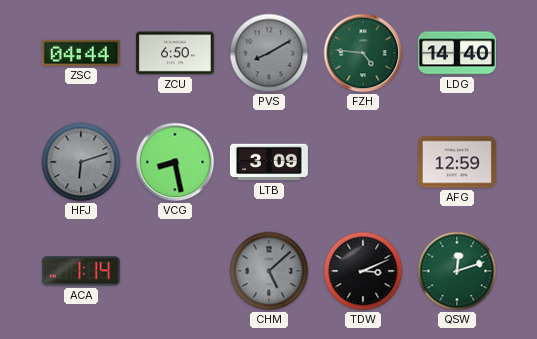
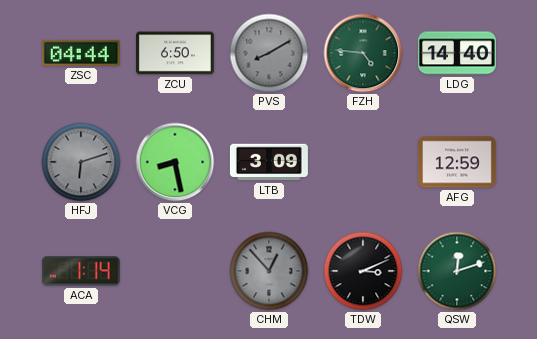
CHM: 5:08 -> 12:53
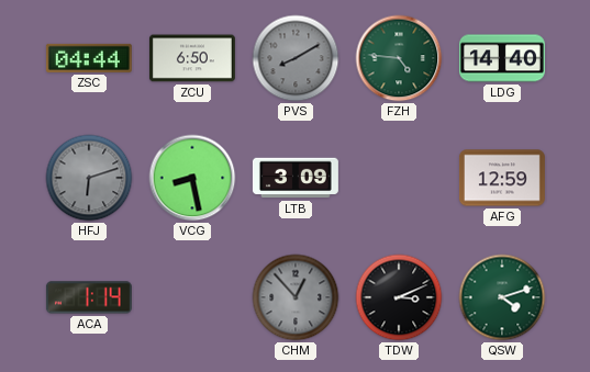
QSW: 12:12 -> 4:12
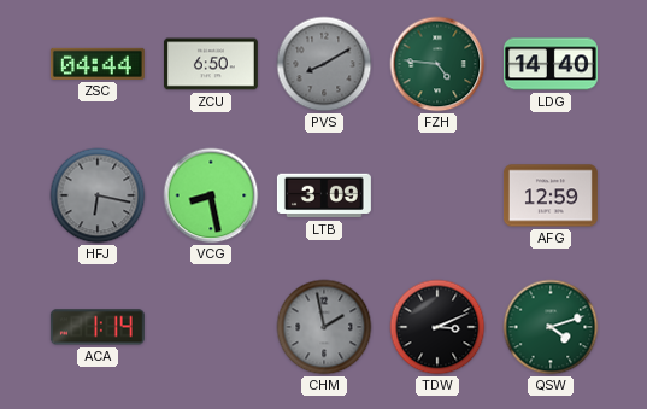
HFJ: 6:12 -> 6:17
CHM: 12:53 -> 1:58
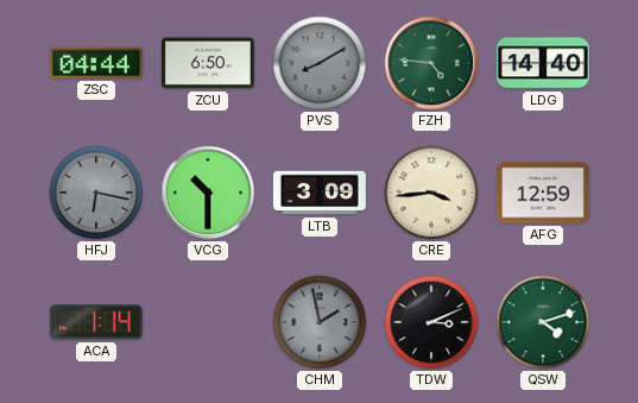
VCG: 8:28 -> 10:30
CRE: none -> 3:44
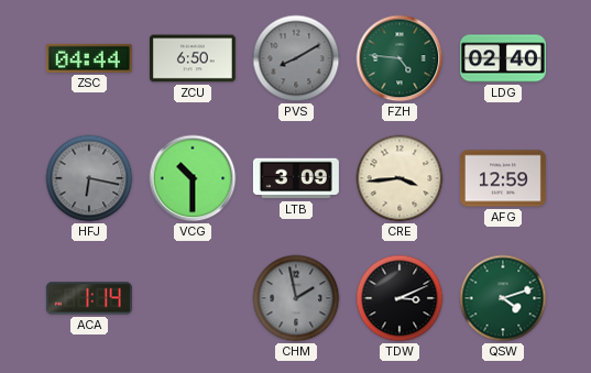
LDG: 14:40 -> 02:40
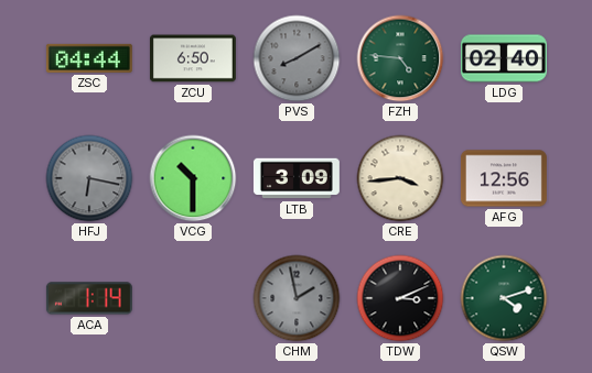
AFG: 12:59 -> 12:56
